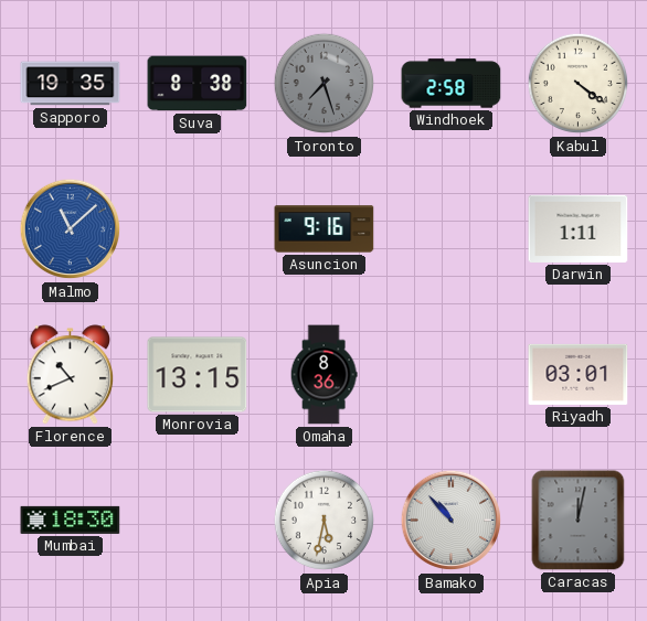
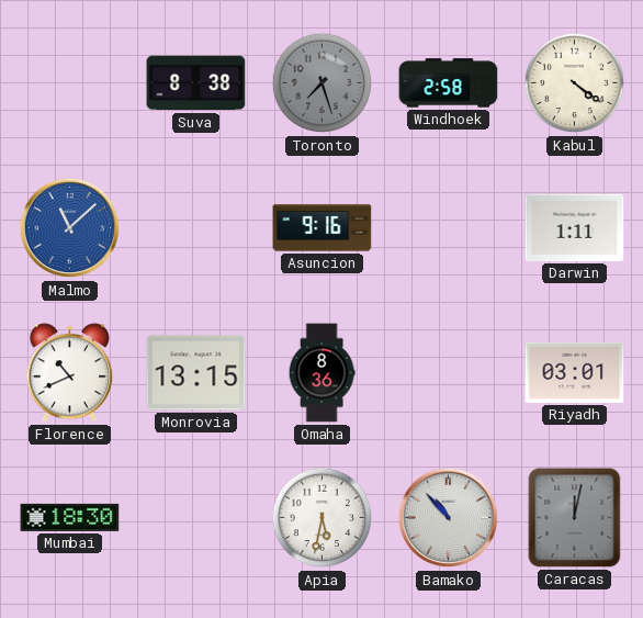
Sapporo: 19:35 -> none
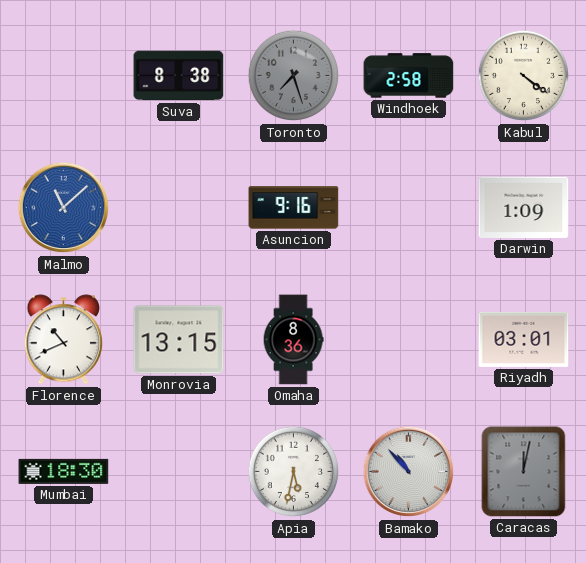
Darwin: 1:11 -> 1:09
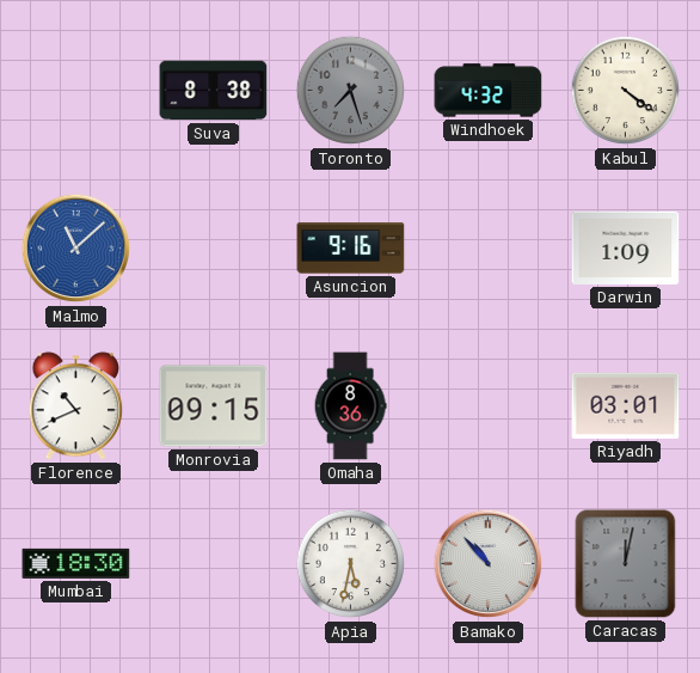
Windhoek: 2:58 -> 4:32
Monrovia: 13:15 -> 09:15
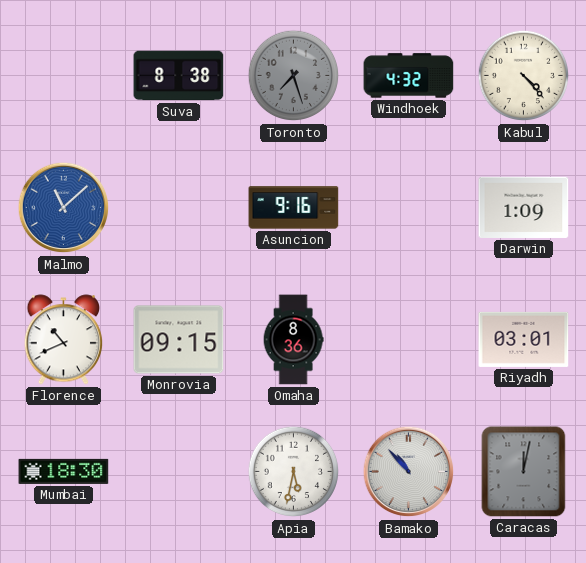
Kabul: 4:21 -> 4:23
